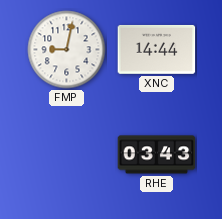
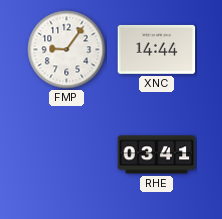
FMP: 9:02 -> 9:06
RHE: 03:43 -> 03:41
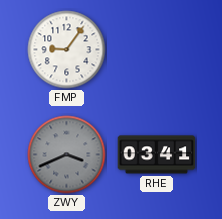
XNC: 14:44 -> none
ZWY: none -> 3:41
